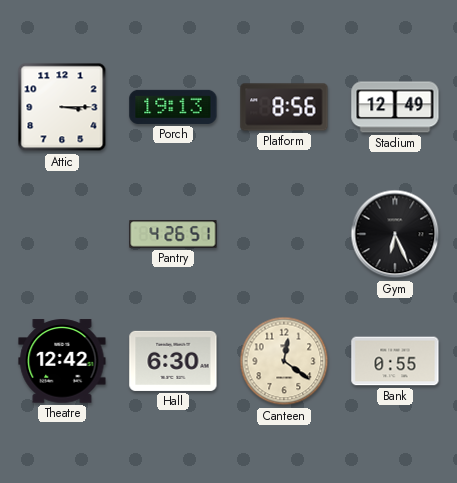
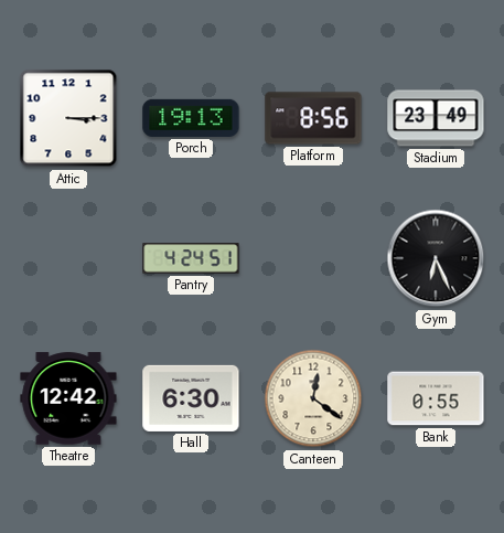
Stadium: 12:49 -> 23:49
Pantry: 4:26 -> 4:24
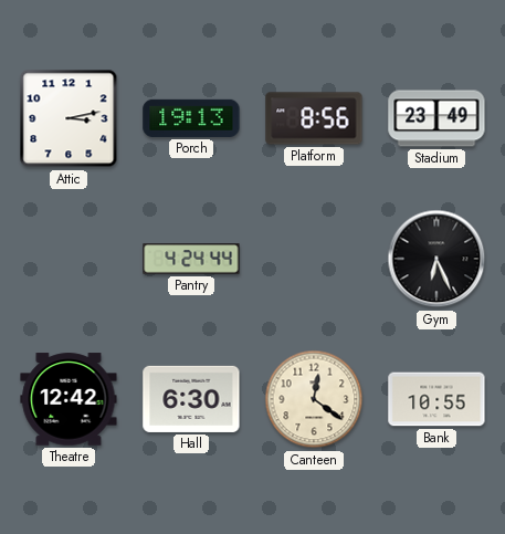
Attic: 3:15 -> 3:13
Pantry: 4:24:51 -> 4:24:44
Bank: 0:55 -> 10:55
